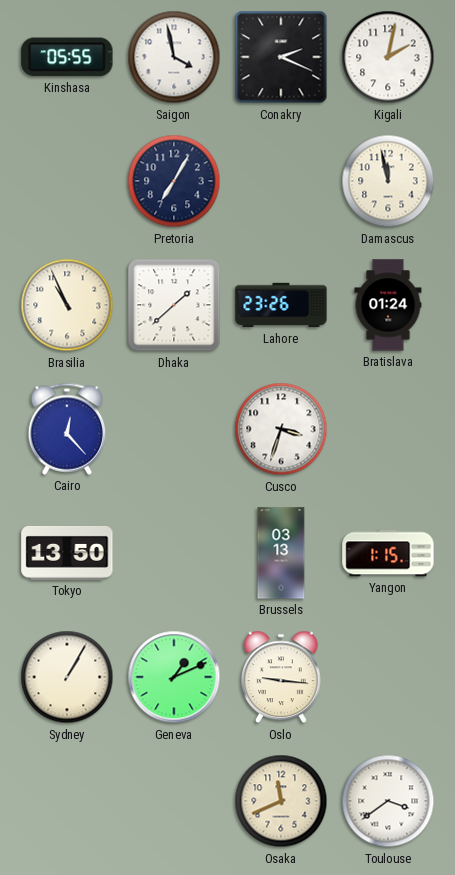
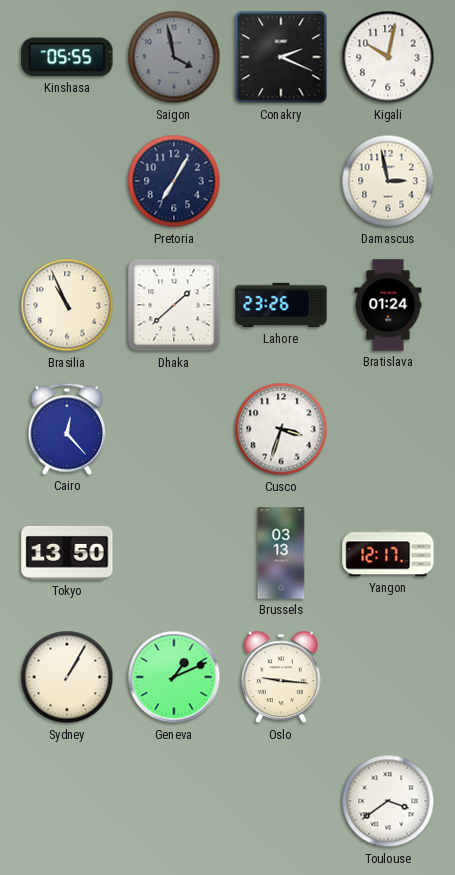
Saigon dial: white -> grey
Kigali: 2:02 -> 10:02
Damascus: 11:58 -> 2:58
Yangon: 1:15 -> 12:17
Osaka: 11:41 -> none
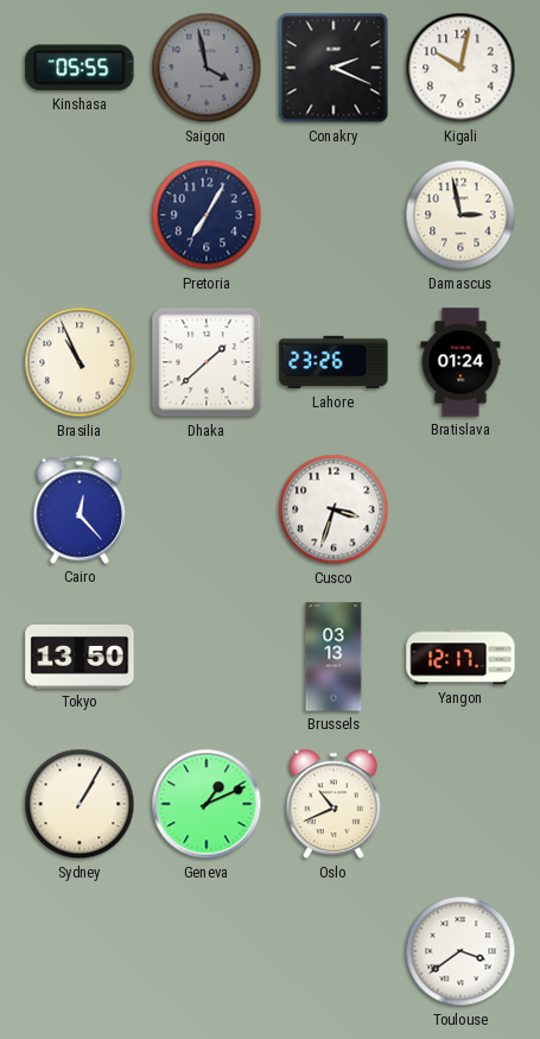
Oslo: 9:16 -> 10:41
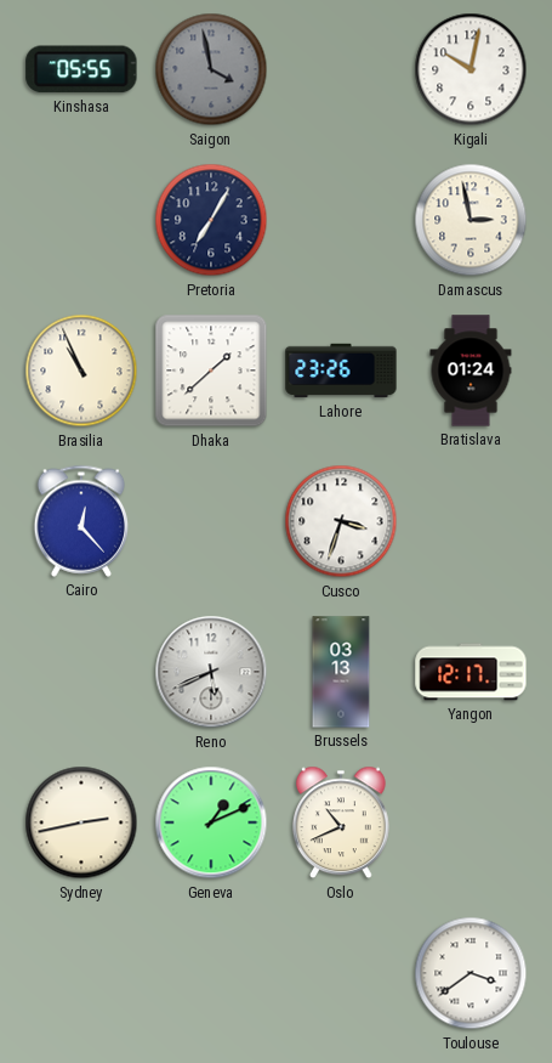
Conakry: 2:19 -> none
Tokyo: 13:50 -> none
Reno: none -> 5:41
Sydney: 1:05 -> 2:43
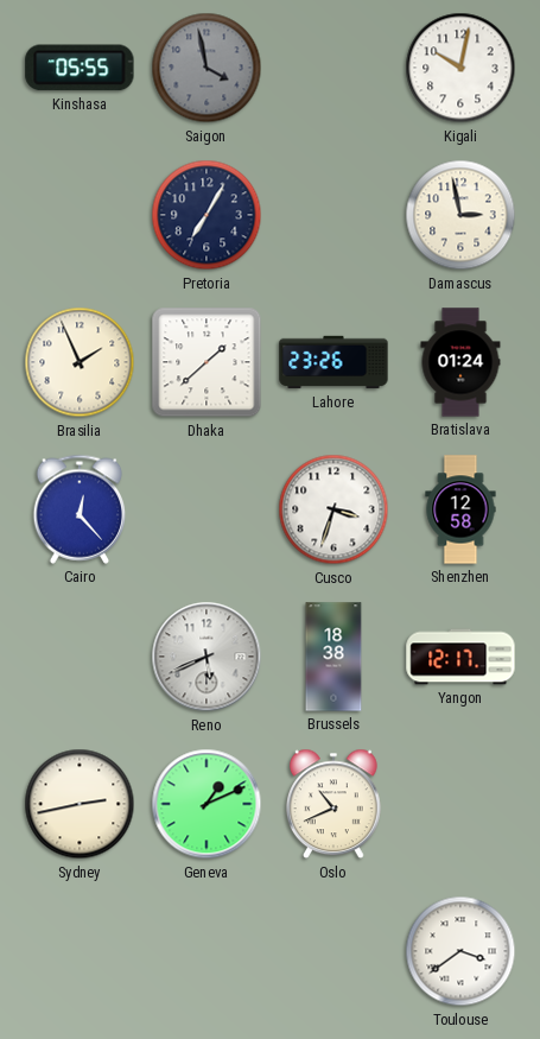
Brasilia: 10:56 -> 1:56
Shenzhen: none -> 12:58
Brussels: 03:13 -> 18:38
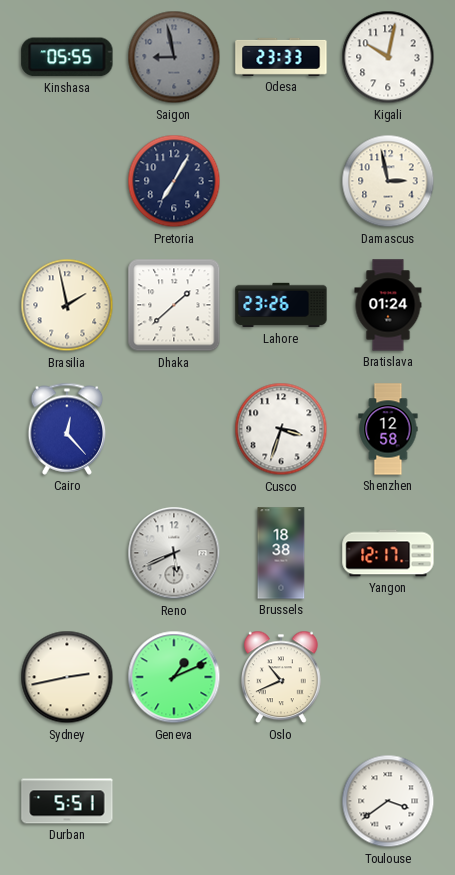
Saigon: 3:58 -> 8:58
Odesa: none -> 23:33
Brasilia: 1:56 -> 1:58
Durban: none -> 5:51
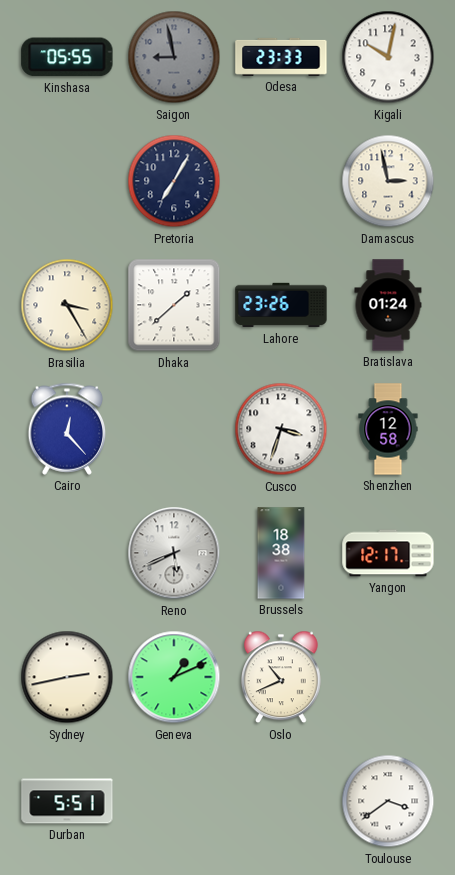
Brasilia: 1:58 -> 3:25
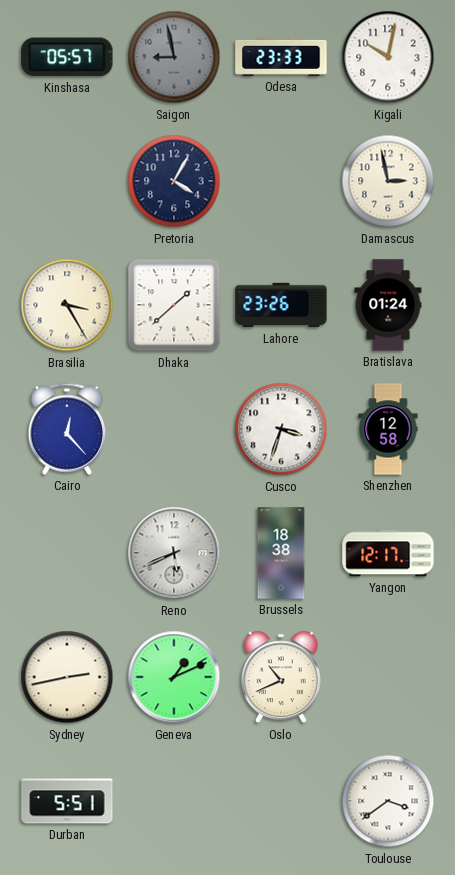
Kinshasa: 05:55 -> 05:57
Pretoria: 7:05 -> 4:05
